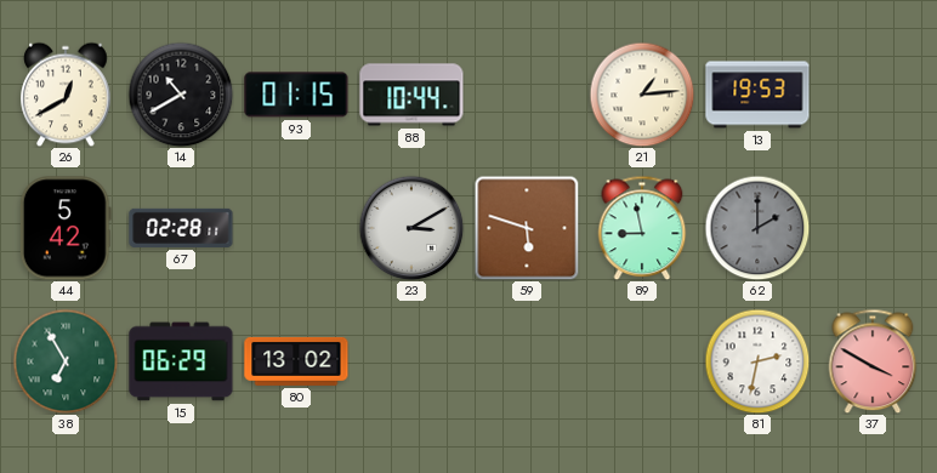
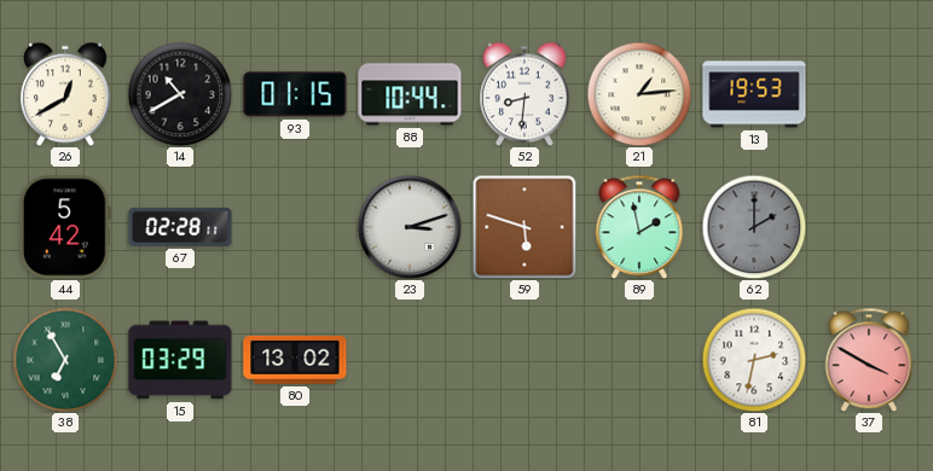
52: none -> 8:31
23: 3:10 -> 3:12
89: 8:58 -> 1:58
15: 06:29 -> 03:29
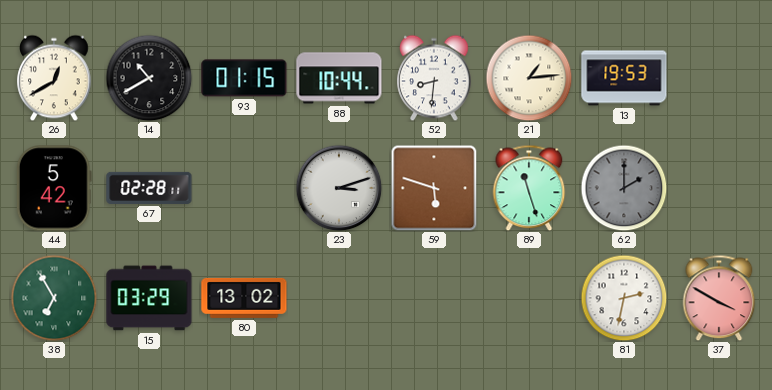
89: 1:58 -> 11:27
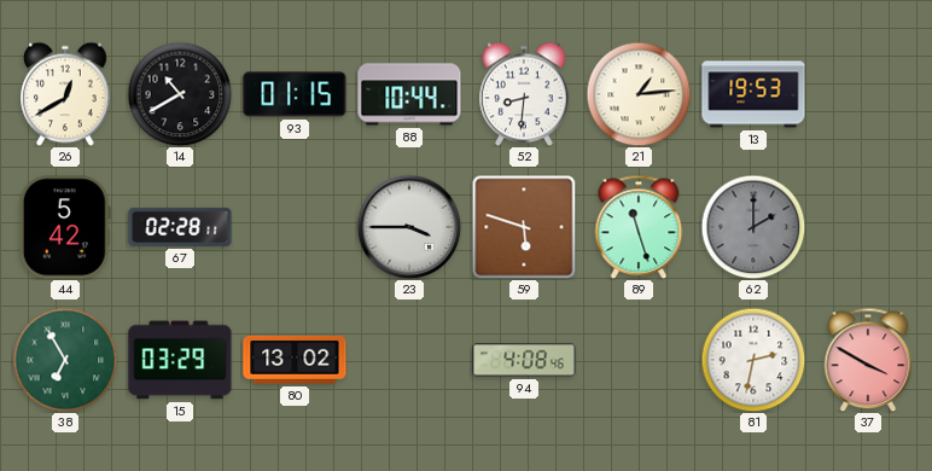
23: 3:12 -> 3:45
94: none -> 4:08
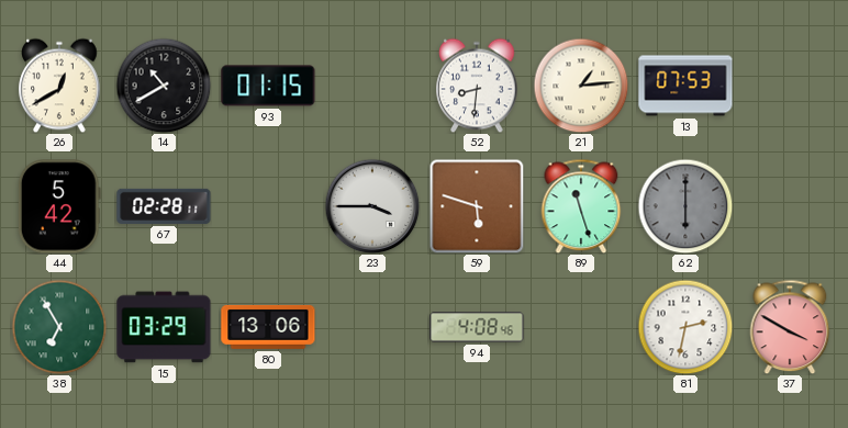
88: 10:44 -> none
13: 19:53 -> 07:53
62: 2:00 -> 6:00
80: 13:02 -> 13:06
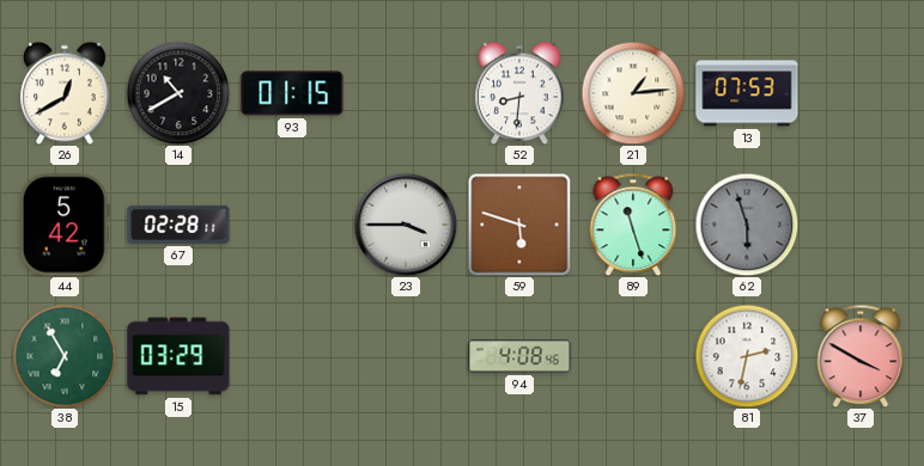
62: 6:00 -> 5:57
80: 13:06 -> none
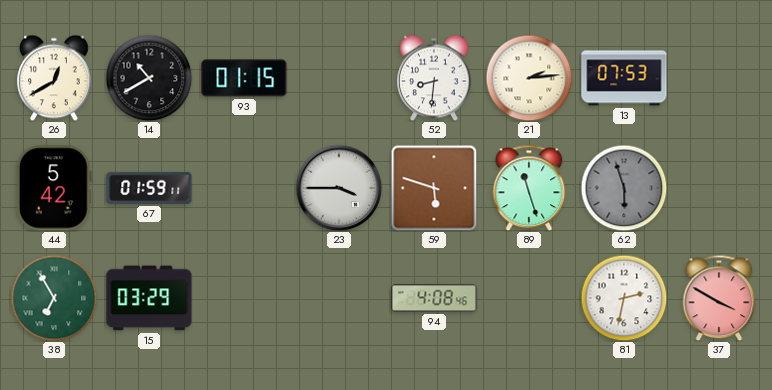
21: 1:14 -> 2:14
67: 02:28 -> 01:59
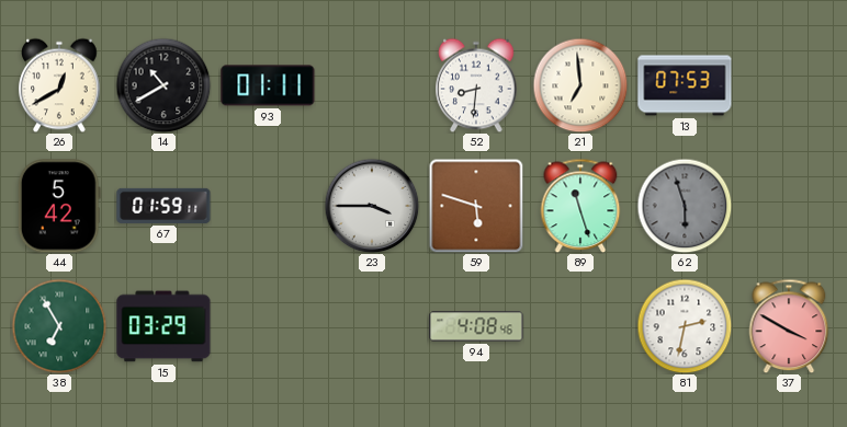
93: 01:15 -> 01:11
21: 2:14 -> 6:59
